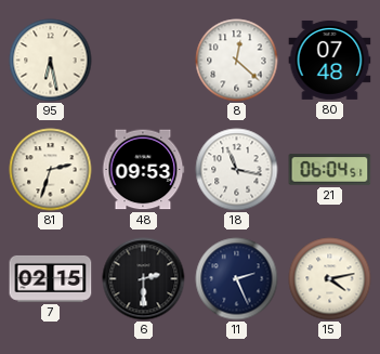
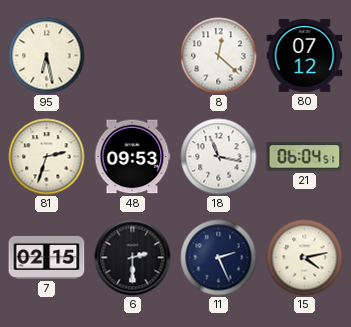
80: 07:48 -> 07:12
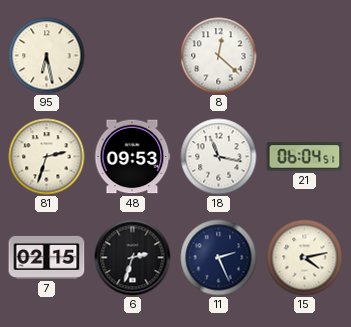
80: 07:12 -> none
6: 2:30 -> 2:33
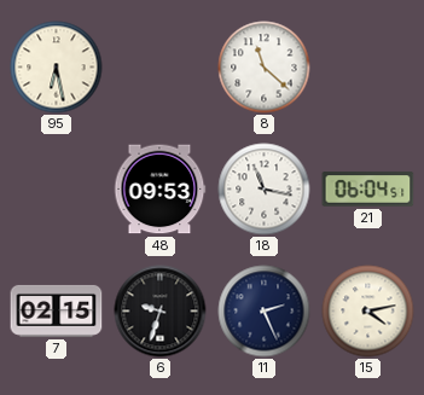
8: 12:22 -> 11:22
81: 2:33 -> none
6: 2:33 -> 9:33
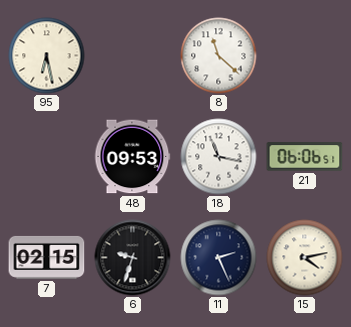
21: 06:04 -> 06:06
